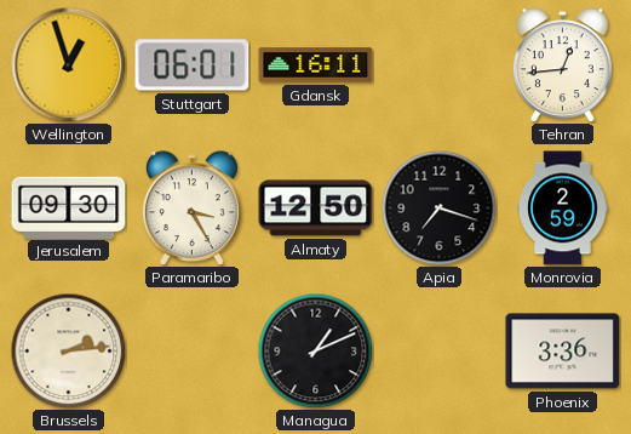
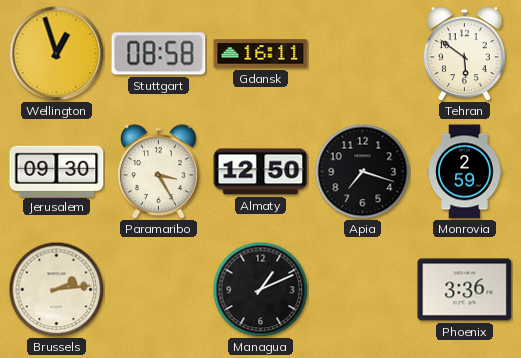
Stuttgart: 06:01 -> 08:58
Tehran: 12:44 -> 5:51
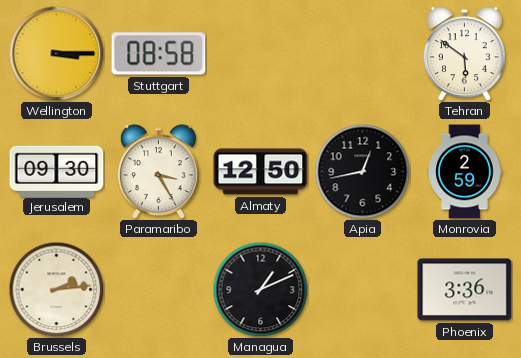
Wellington: 12:57 -> 3:15
Gdansk: 16:11 -> none
Apia: 7:18 -> 12:43
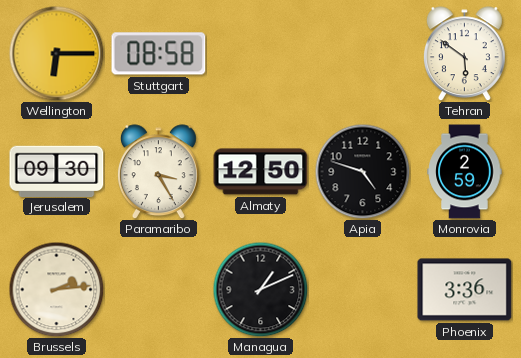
Wellington: 3:15 -> 6:15
Apia: 12:43 -> 4:48
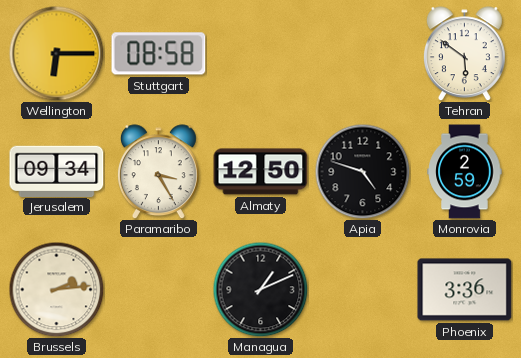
Jerusalem: 09:30 -> 09:34
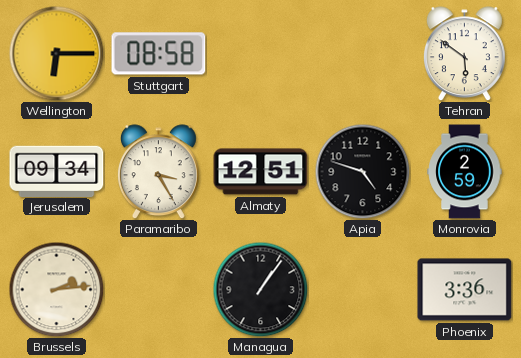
Almaty: 12:50 -> 12:51
Managua: 1:11 -> 1:06
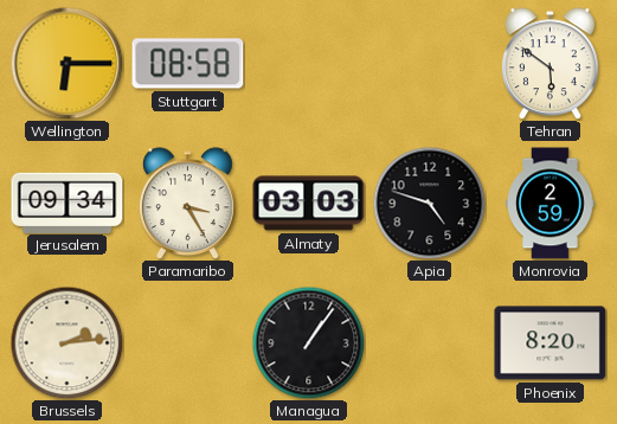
Almaty: 12:51 -> 03:03
Phoenix: 3:36 -> 8:20
